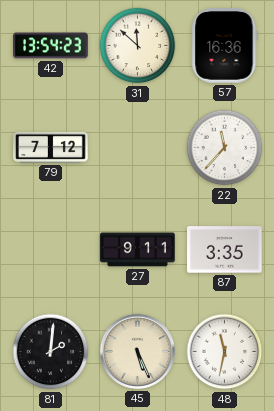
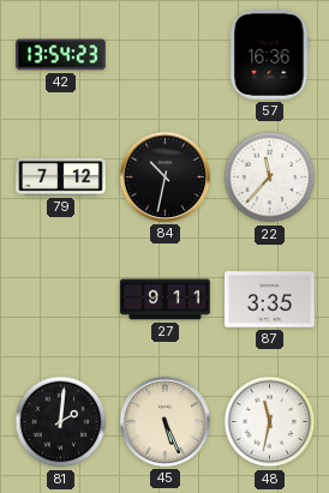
31: 11:52 -> none
84: none -> 10:32
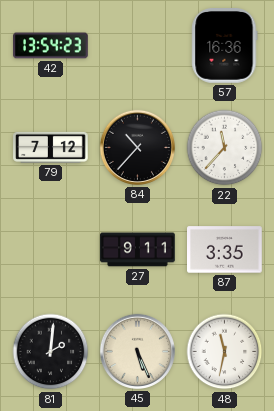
84: 10:32 -> 10:37
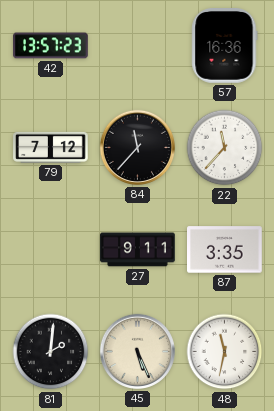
42: 13:54 -> 13:57
84: 10:37 -> 11:37
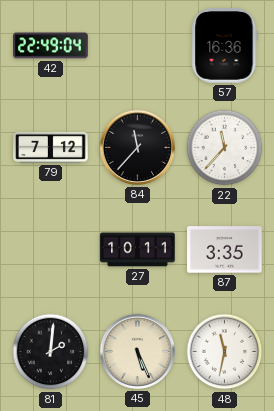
42: 13:57 -> 22:49
27: 9:11 -> 10:11
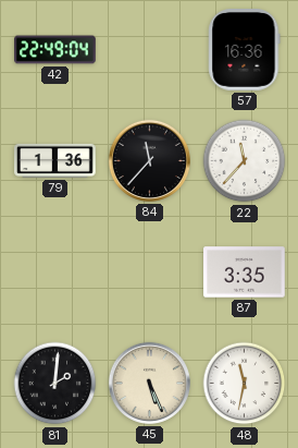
79: 7:12 -> 1:36
27: 10:11 -> none
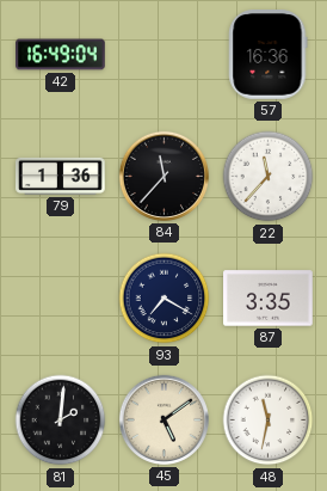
42: 22:49 -> 16:49
93: none -> 7:20
45: 5:26 -> 5:09
